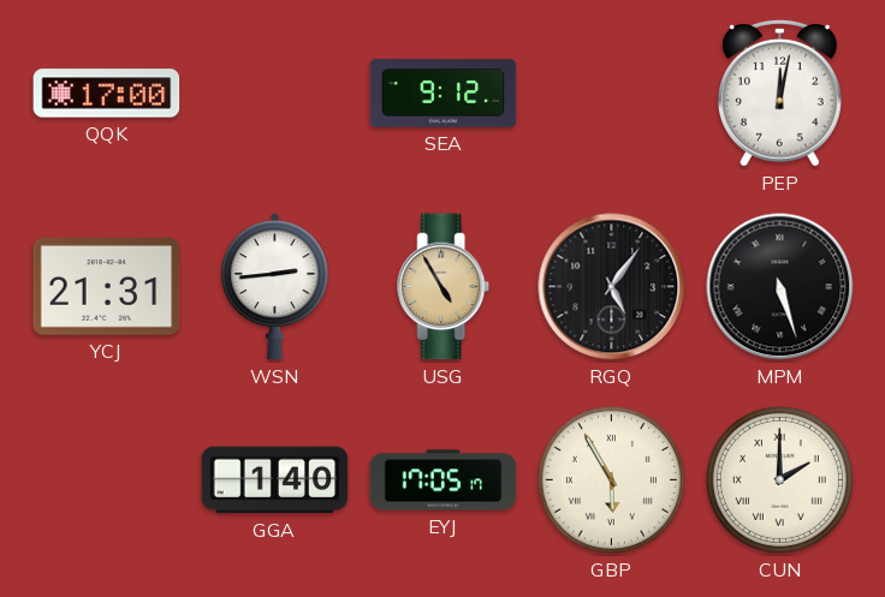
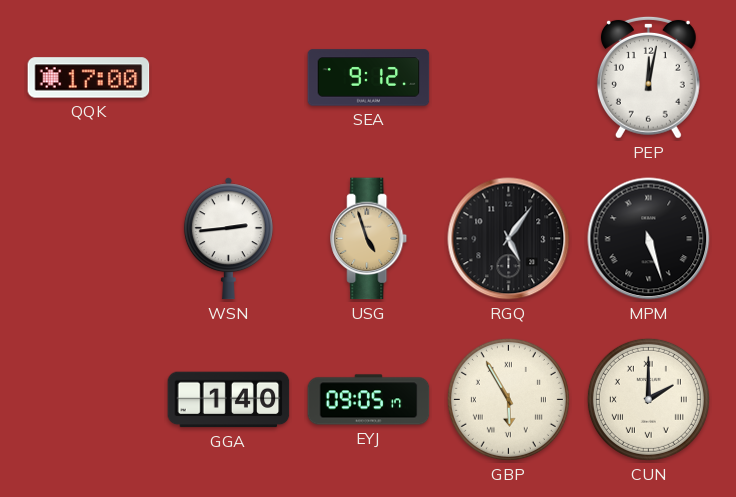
YCJ: 21:31 -> none
USG: 4:55 -> 4:57
EYJ: 17:05 -> 09:05
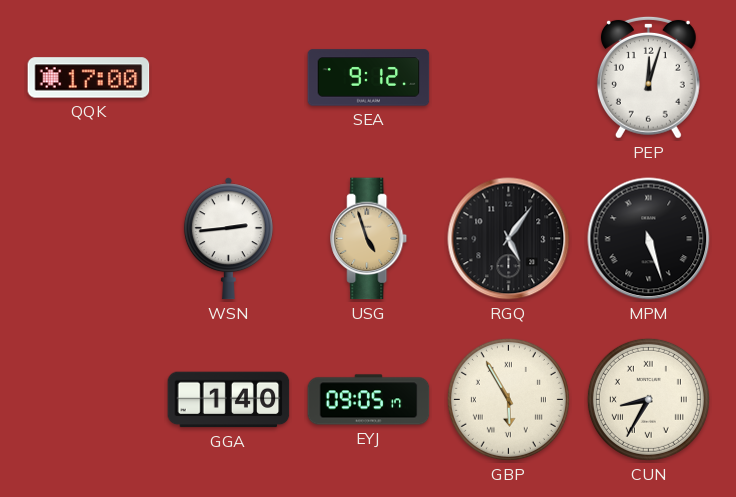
PEP: 12:02 -> 12:03
CUN: 2:00 -> 8:35
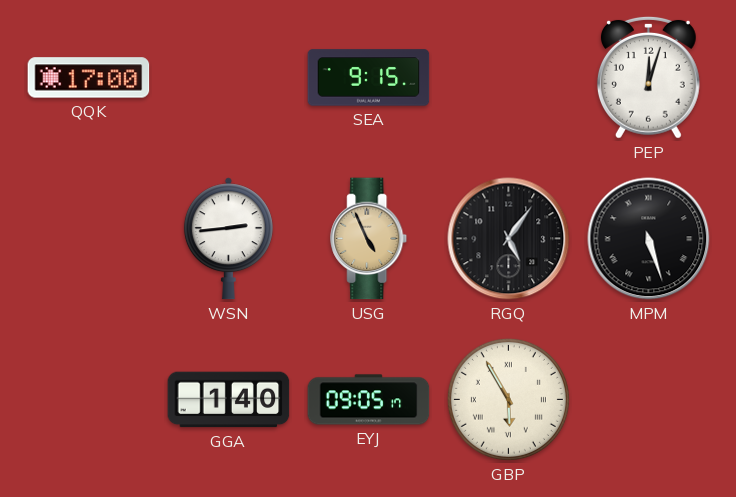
SEA: 9:12 -> 9:15
USG: 4:57 -> 4:56
CUN: 8:35 -> none
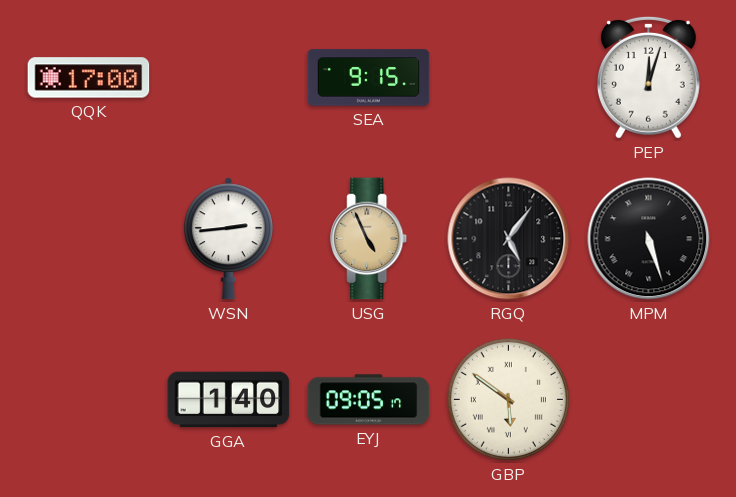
GBP: 5:55 -> 5:51
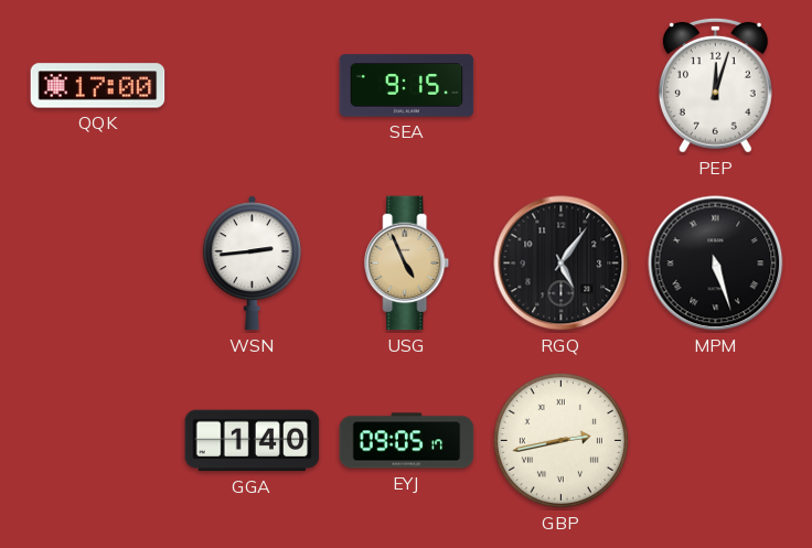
GBP: 5:51 -> 2:43
